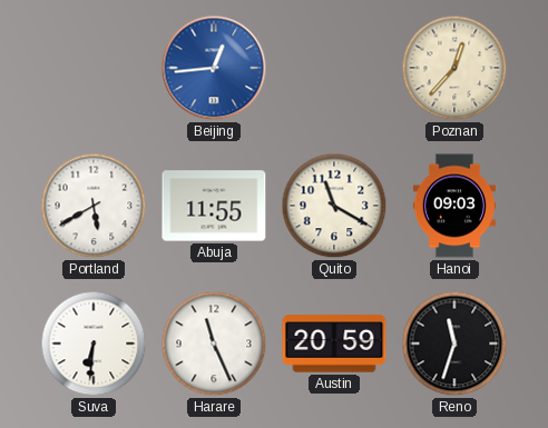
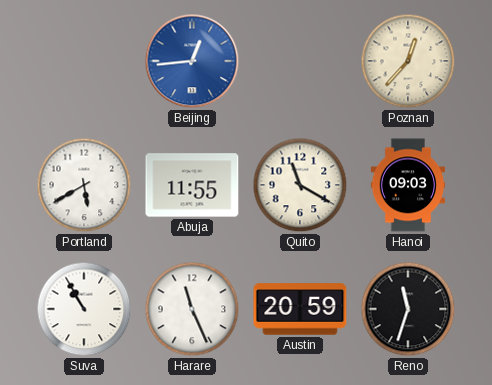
Suva: 6:31 -> 10:55
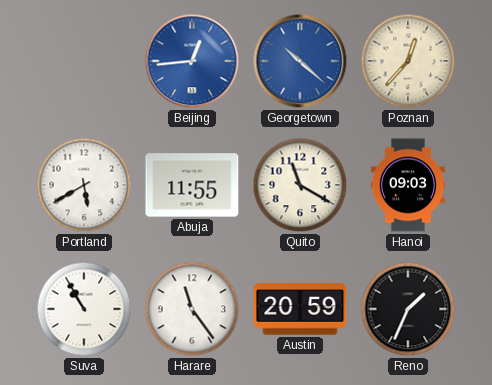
Georgetown: none -> 10:22
Harare: 11:26 -> 11:24
Reno: 11:33 -> 1:34
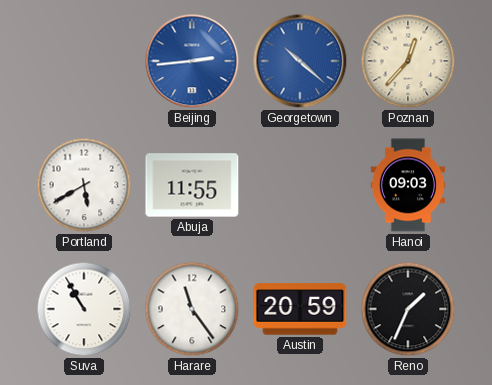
Beijing: 12:44 -> 2:44
Quito: 11:20 -> none
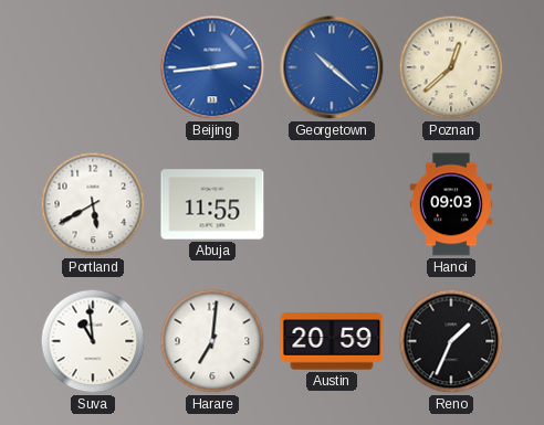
Poznan: 12:37 -> 12:38
Suva: 10:55 -> 10:59
Harare: 11:24 -> 7:01
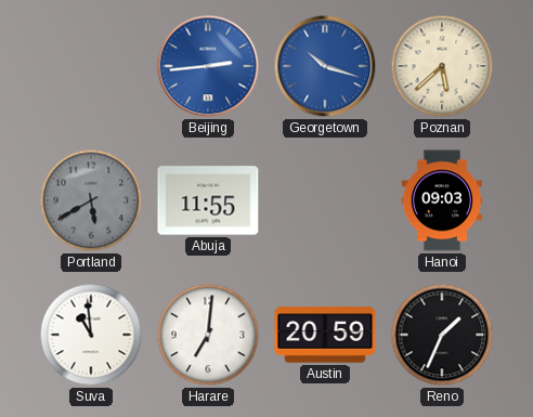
Georgetown: 10:22 -> 10:18
Poznan: 12:38 -> 5:38
Portland dial: white -> grey
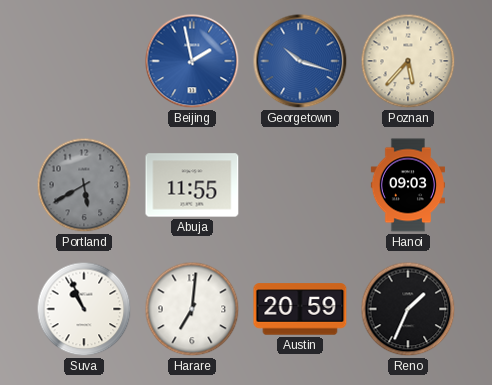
Beijing: 2:44 -> 1:58
Poznan: 5:38 -> 5:37
Suva: 10:59 -> 10:56
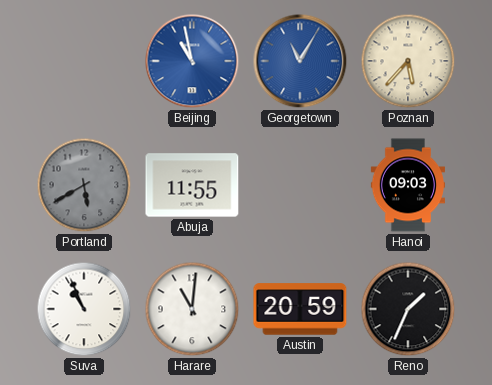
Beijing: 1:58 -> 10:58
Georgetown: 10:18 -> 11:05
Harare: 7:01 -> 11:01
